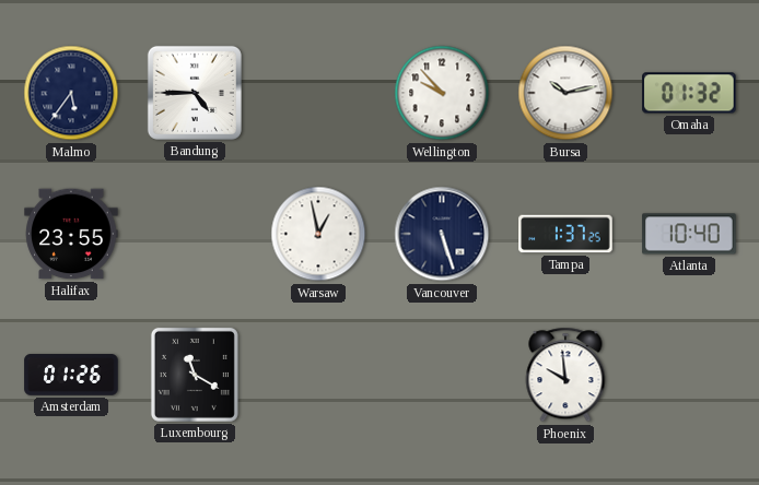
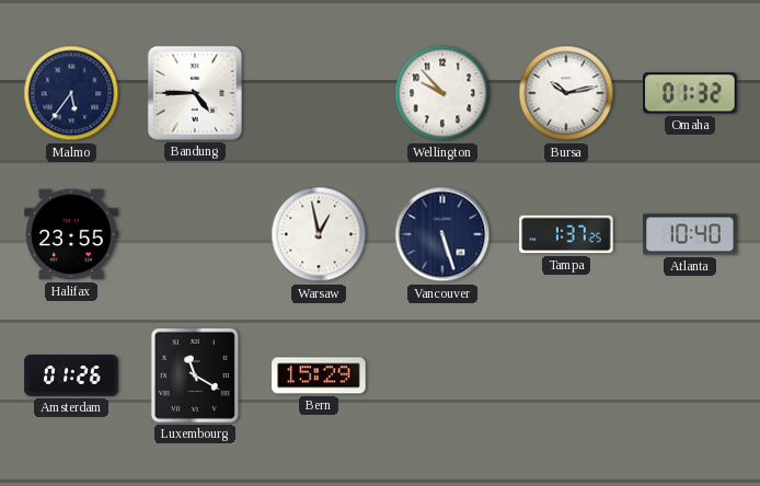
Bern: none -> 15:29
Phoenix: 9:59 -> none
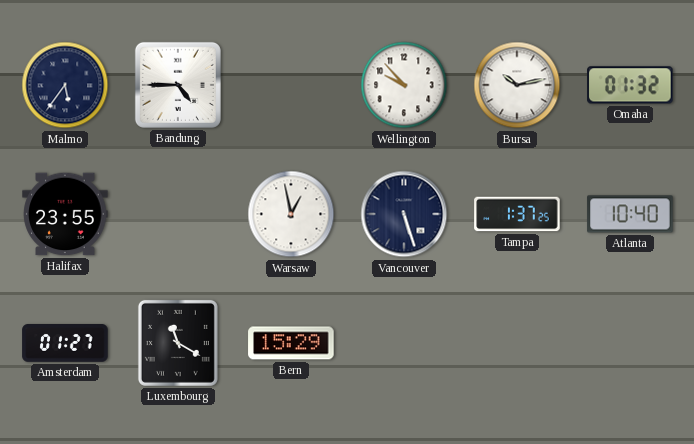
Amsterdam: 01:26 -> 01:27
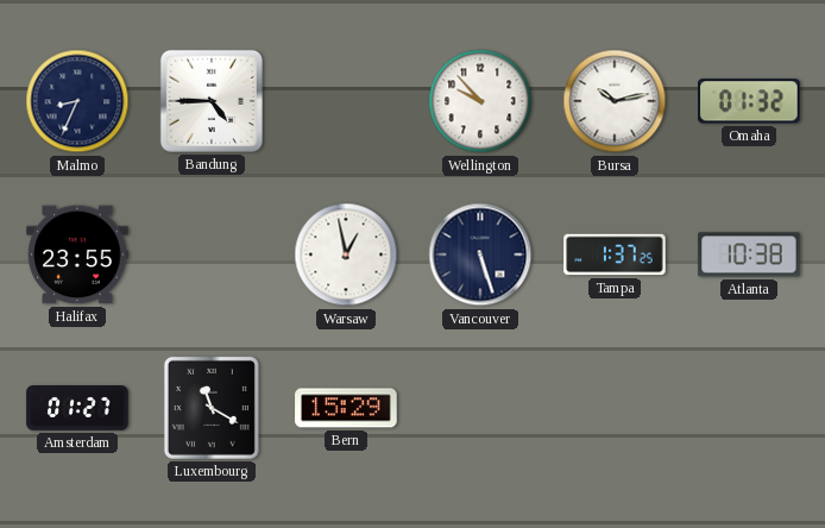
Malmo: 5:36 -> 8:34
Atlanta: 10:40 -> 10:38
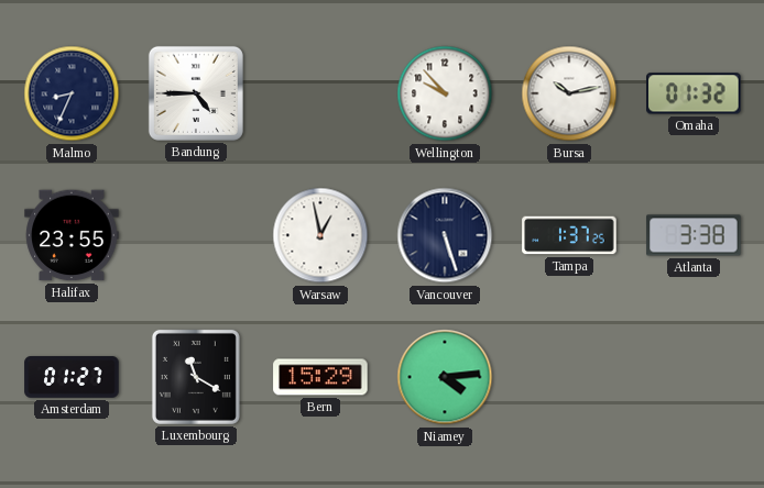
Atlanta: 10:38 -> 3:38
Niamey: none -> 4:14
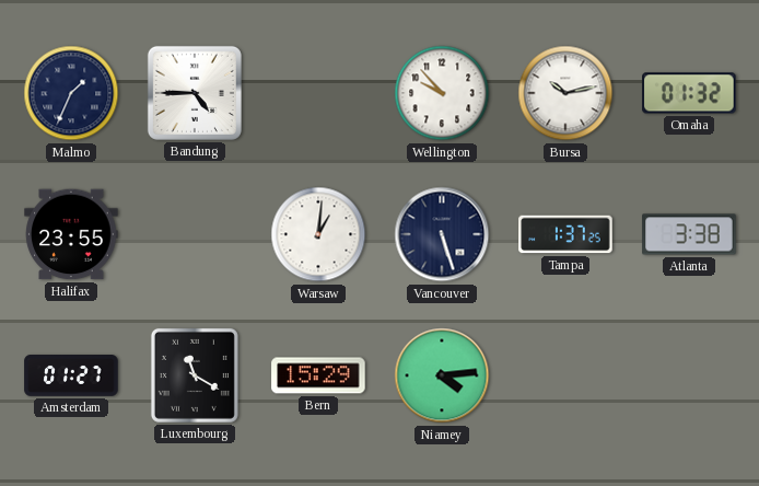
Malmo: 8:34 -> 1:34
Warsaw: 12:58 -> 1:01
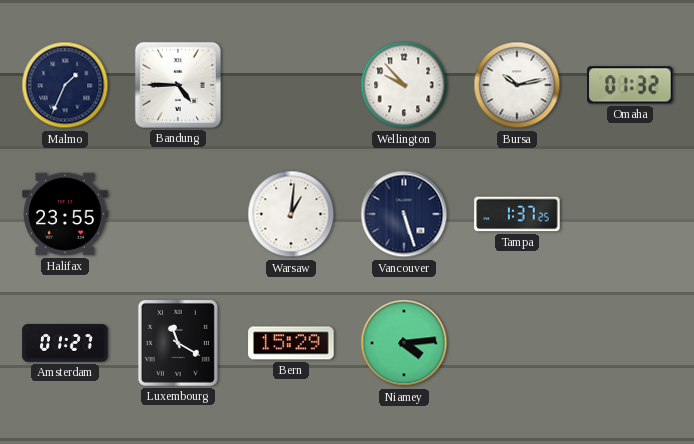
Atlanta: 3:38 -> none
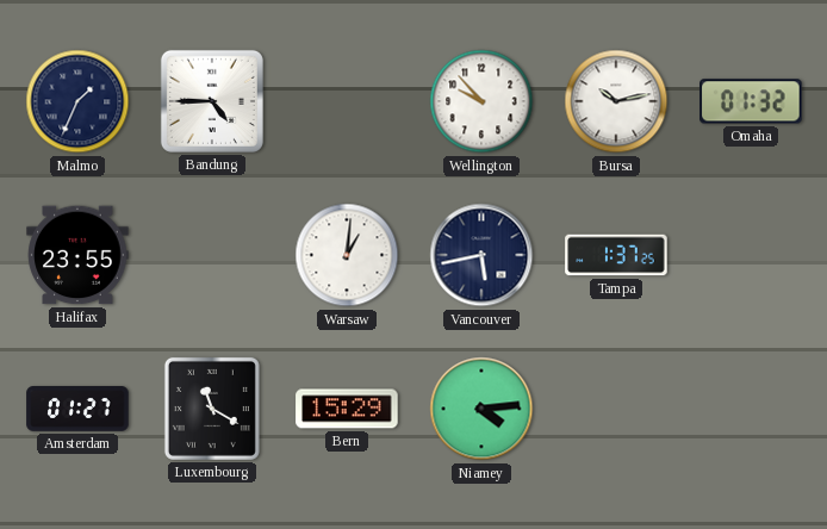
Vancouver: 5:27 -> 5:43
